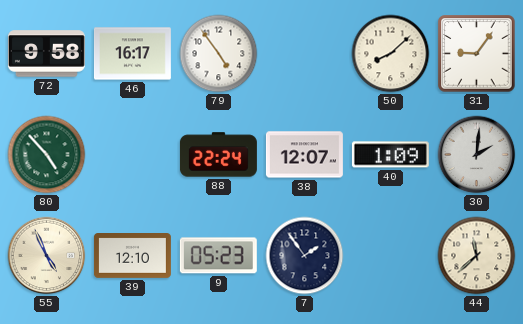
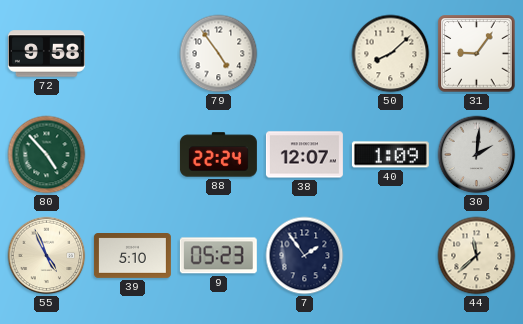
46: 16:17 -> none
39: 12:10 -> 5:10
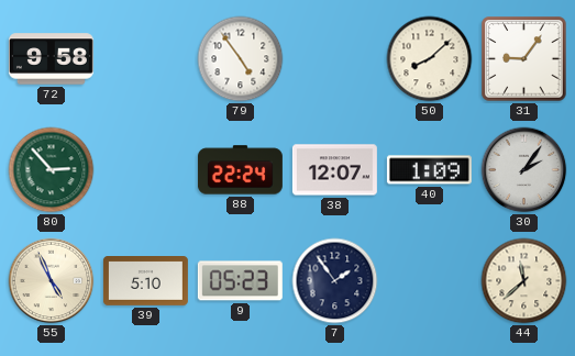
80: 4:53 -> 2:53
30: 2:01 -> 2:06
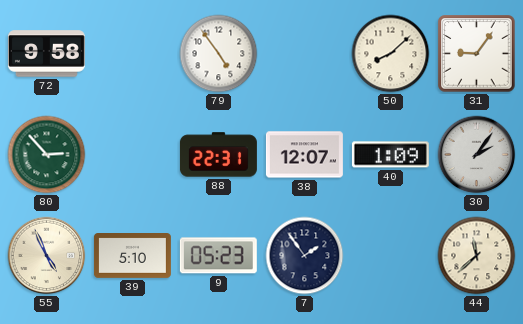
88: 22:24 -> 22:31
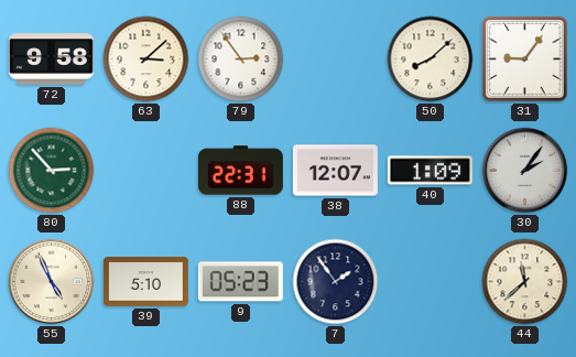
63: none -> 3:08
79: 4:54 -> 2:54
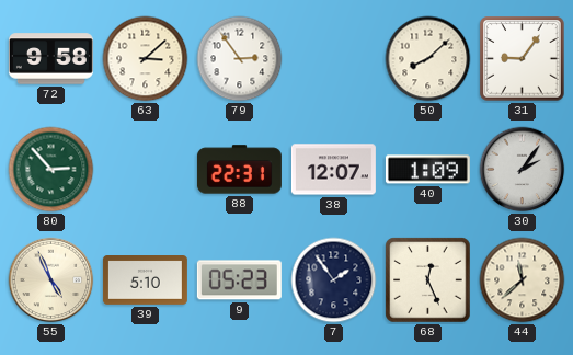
68: none -> 12:26
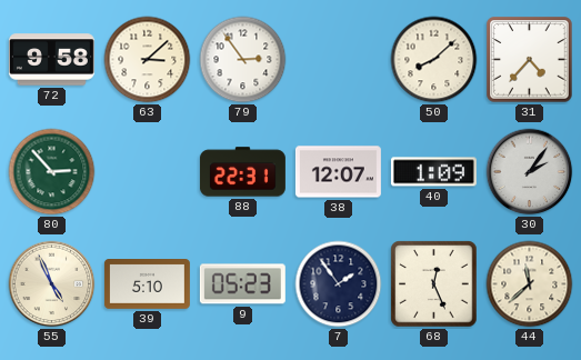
31: 9:06 -> 4:37
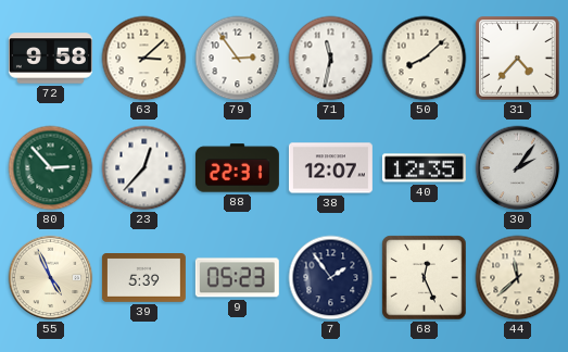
71: none -> 11:32
23: none -> 12:37
40: 1:09 -> 12:35
39: 5:10 -> 5:39
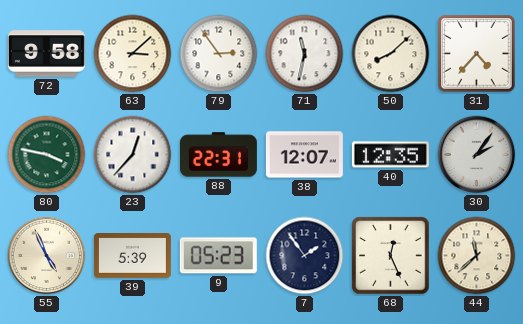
80: 2:53 -> 3:47
